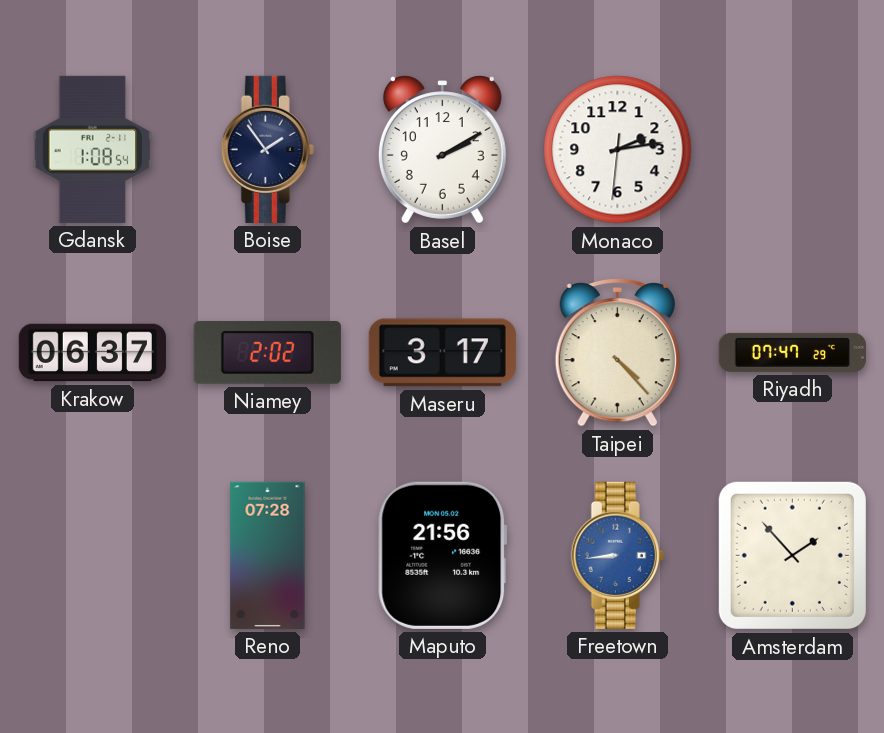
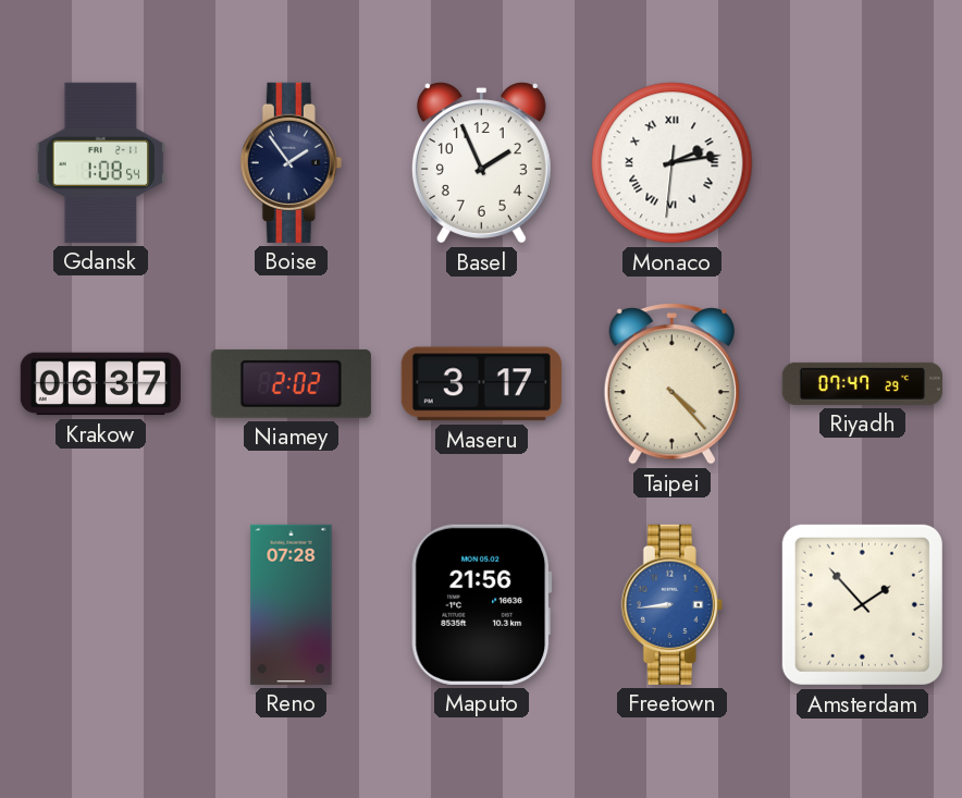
Basel: 2:10 -> 1:56
Monaco numerals: Arabic -> Roman
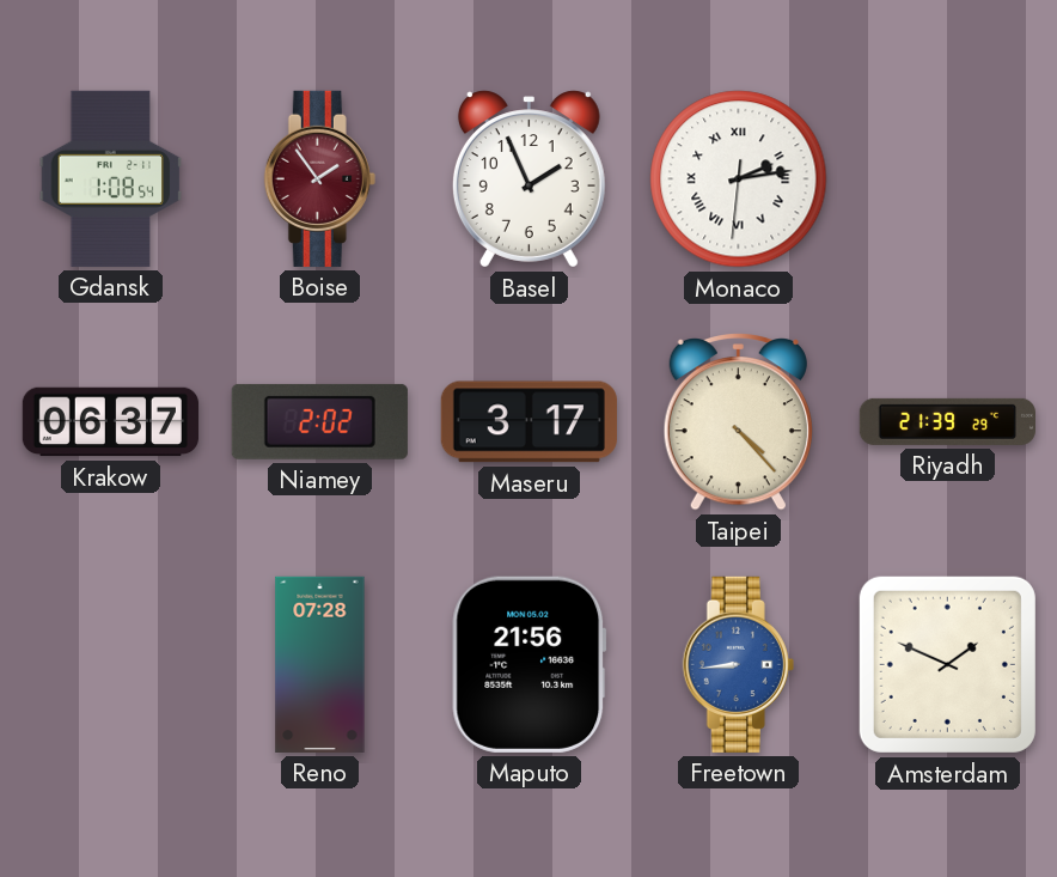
Boise dial: navy -> burgundy
Riyadh: 07:47 -> 21:39
Amsterdam: 1:53 -> 1:49
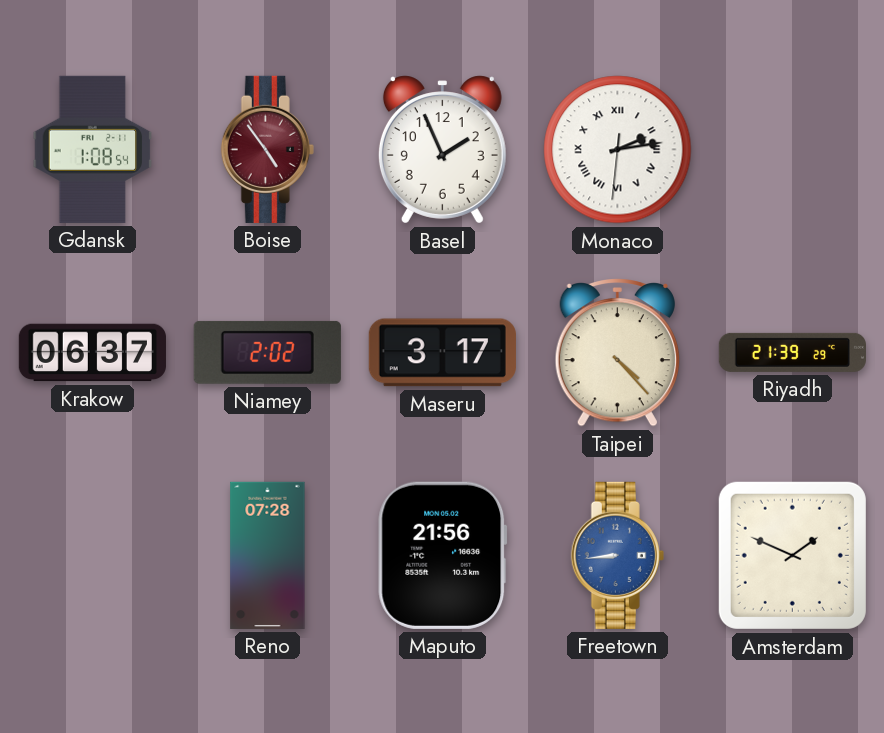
Boise: 1:54 -> 4:54
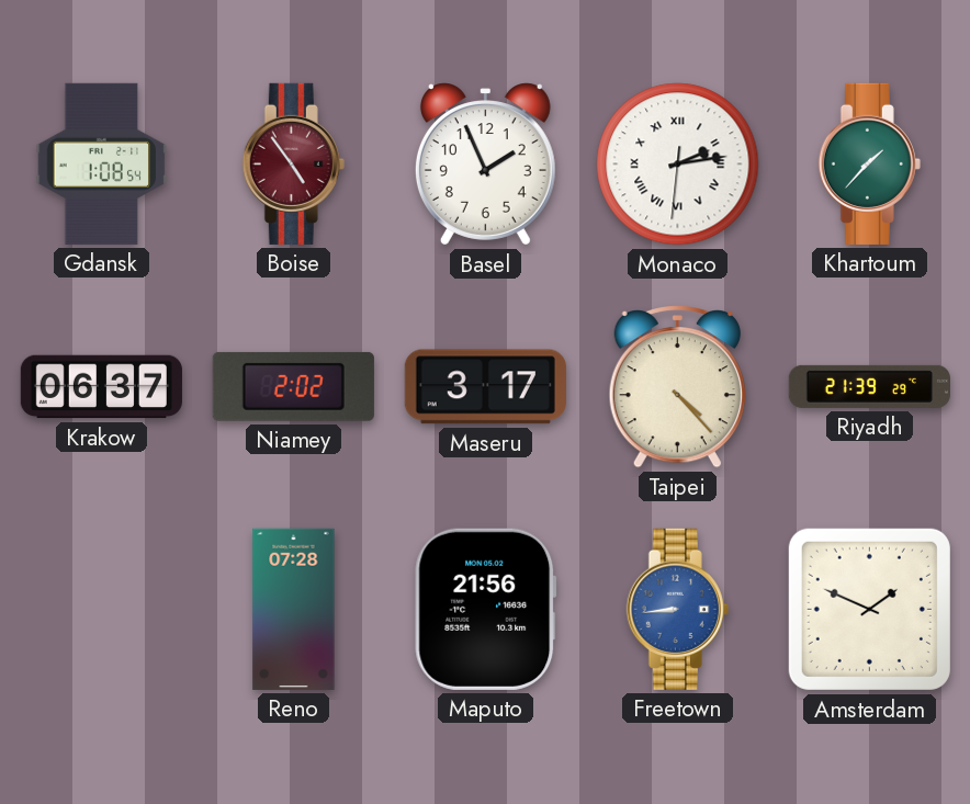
Khartoum: none -> 1:37
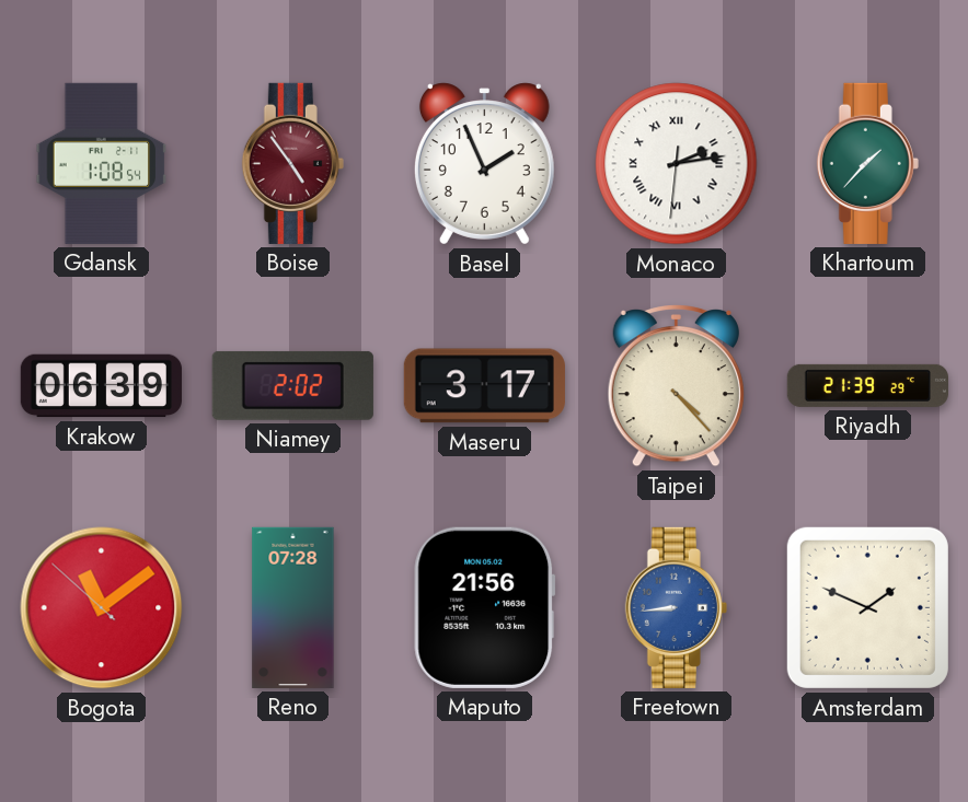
Krakow: 06:37 -> 06:39
Bogota: none -> 11:08
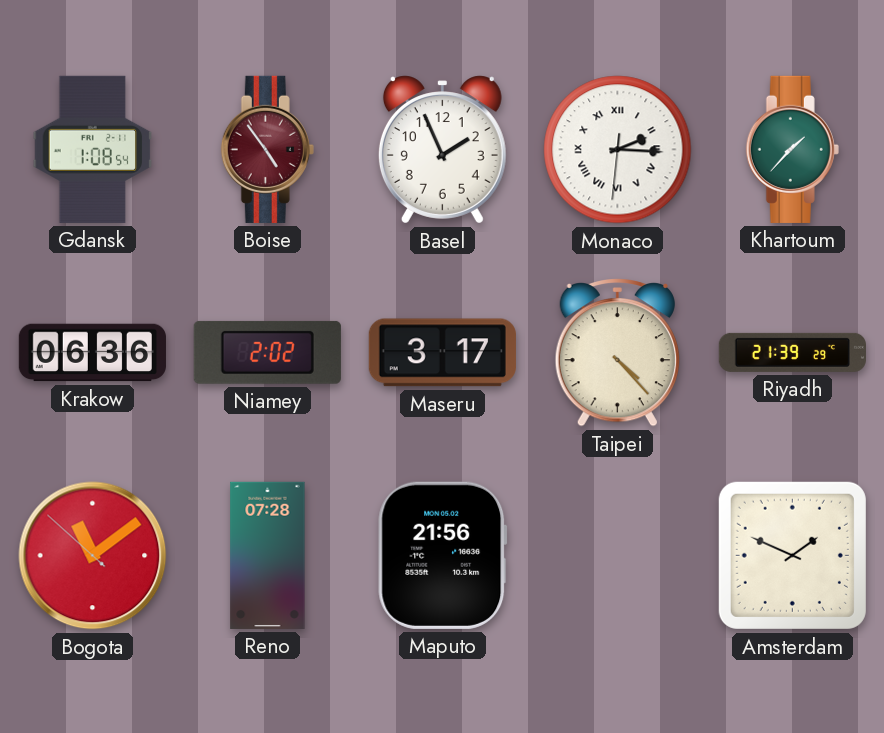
Monaco: 2:13 -> 2:15
Krakow: 06:39 -> 06:36
Freetown: 8:44 -> none
